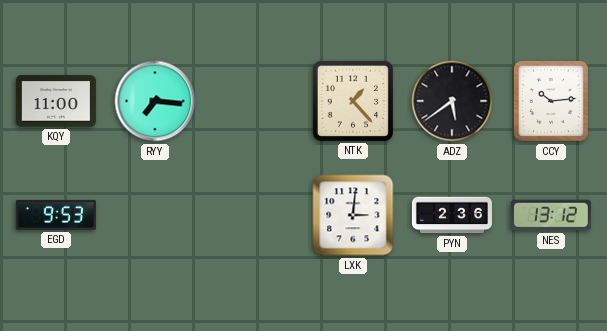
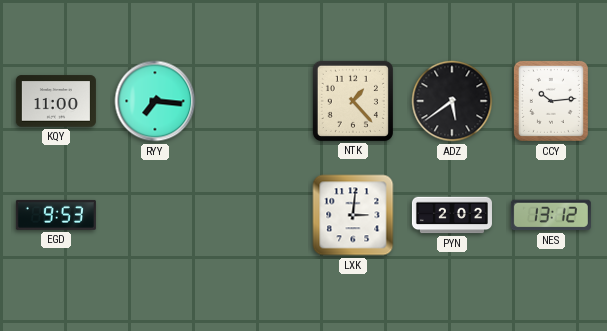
PYN: 2:36 -> 2:02
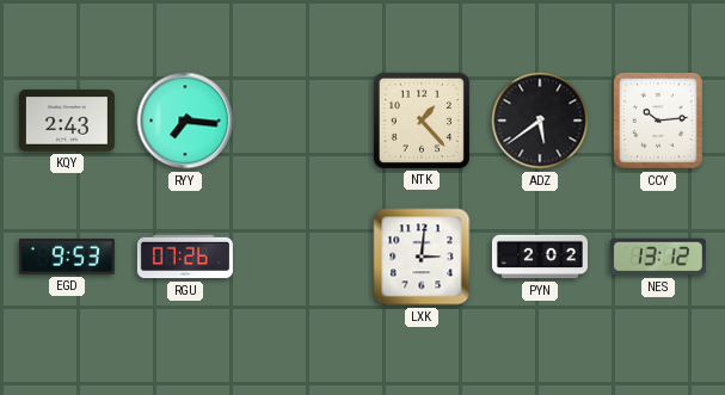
KQY: 11:00 -> 2:43
RGU: none -> 07:26
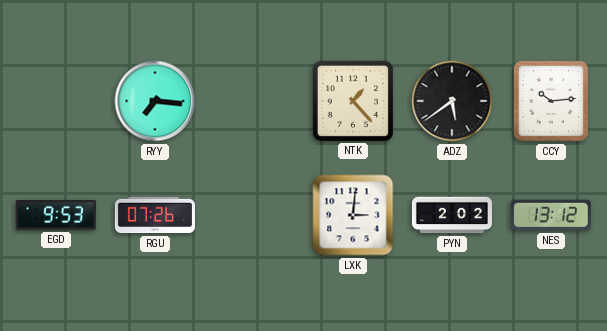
KQY: 2:43 -> none
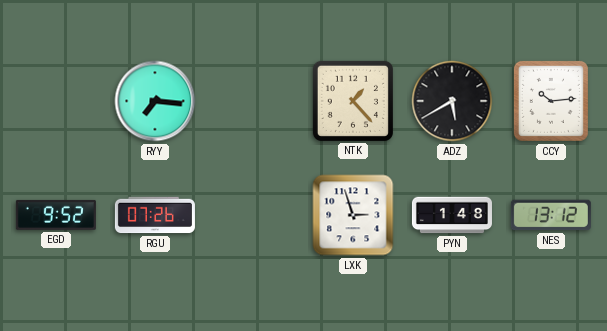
ADZ: 5:39 -> 5:40
EGD: 9:53 -> 9:52
LXK: 3:01 -> 2:57
PYN: 2:02 -> 1:48
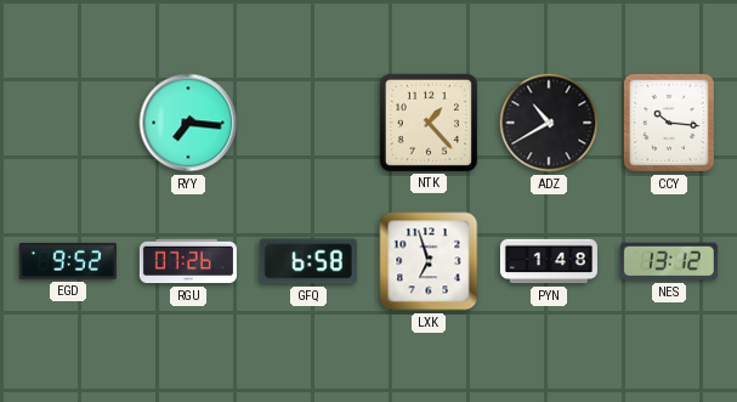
ADZ: 5:40 -> 10:40
CCY: 10:14 -> 10:16
GFQ: none -> 6:58
LXK: 2:57 -> 6:57
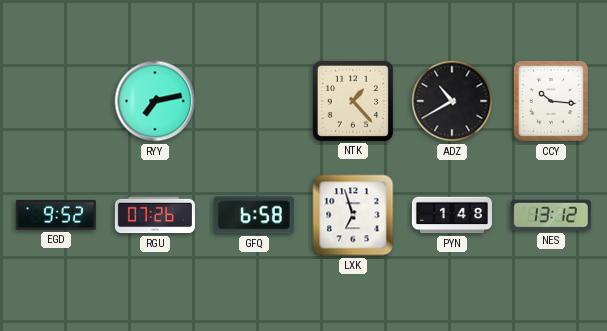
RYY: 7:16 -> 7:13
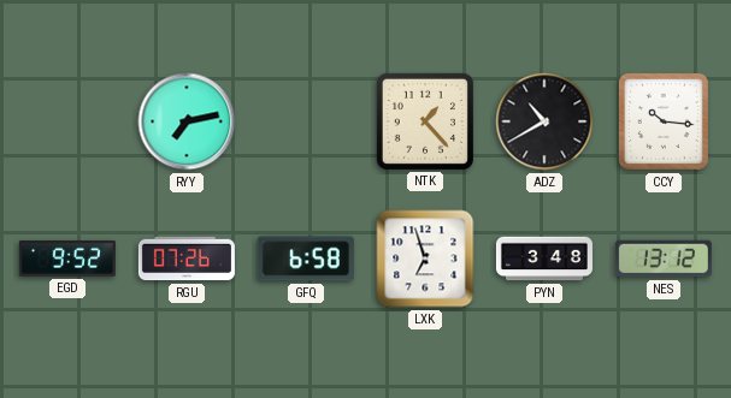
PYN: 1:48 -> 3:48
